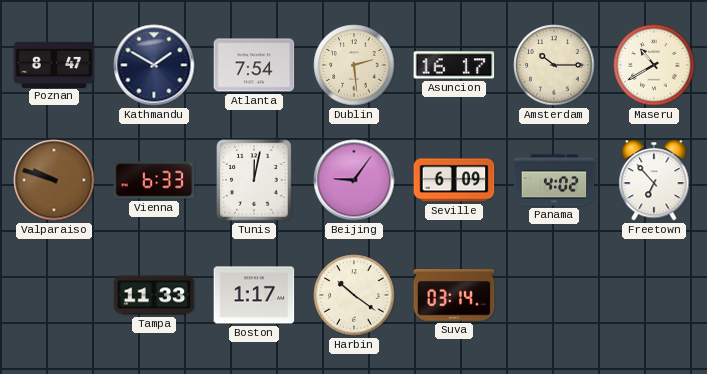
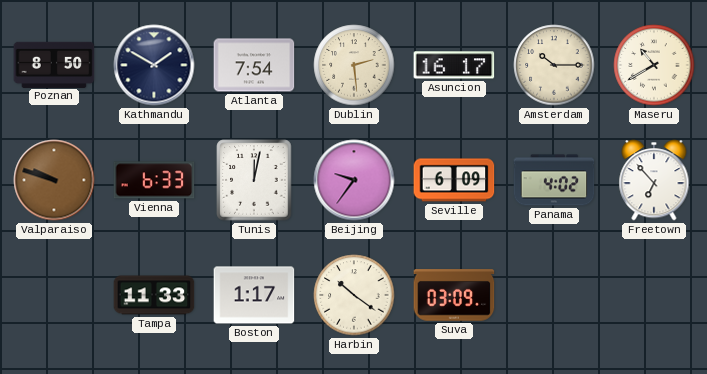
Poznan: 8:47 -> 8:50
Beijing: 9:06 -> 9:36
Suva: 03:14 -> 03:09
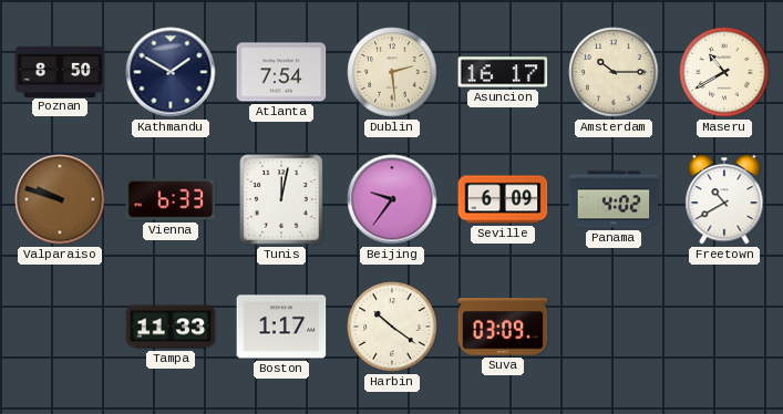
Freetown: 6:53 -> 10:40
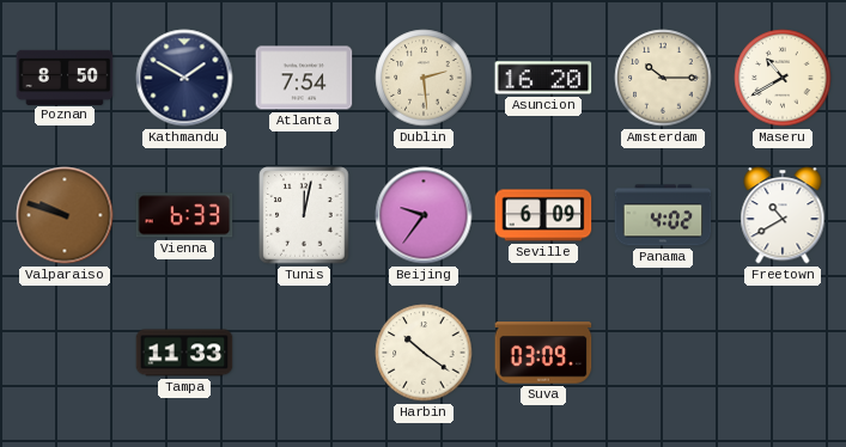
Asuncion: 16:17 -> 16:20
Boston: 1:17 -> none
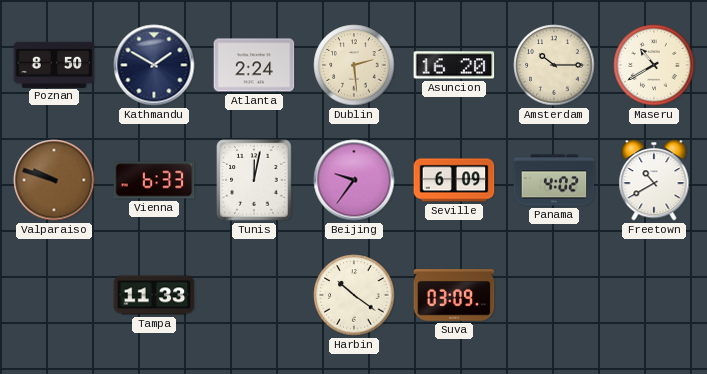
Atlanta: 7:54 -> 2:24
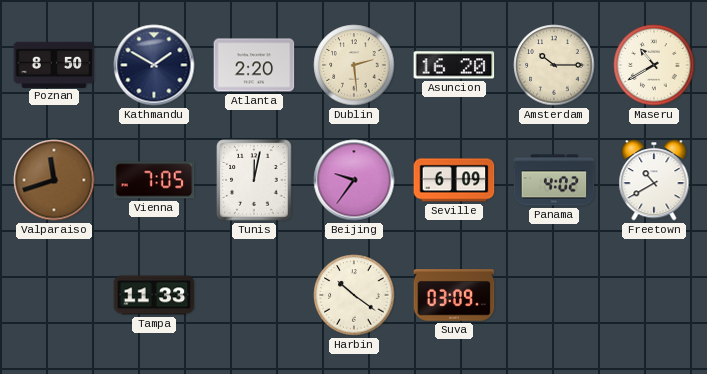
Atlanta: 2:24 -> 2:20
Valparaiso: 9:48 -> 11:42
Vienna: 6:33 -> 7:05
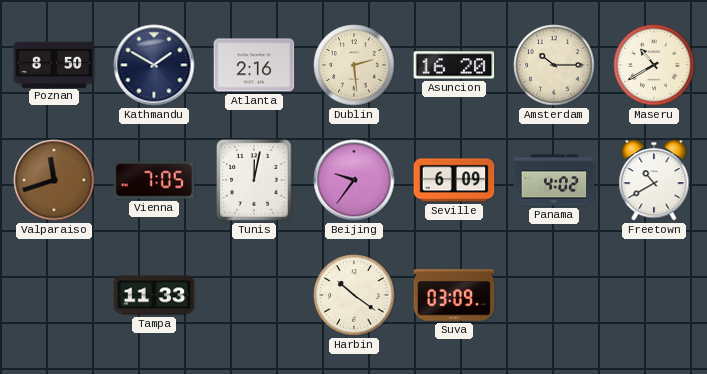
Atlanta: 2:20 -> 2:16
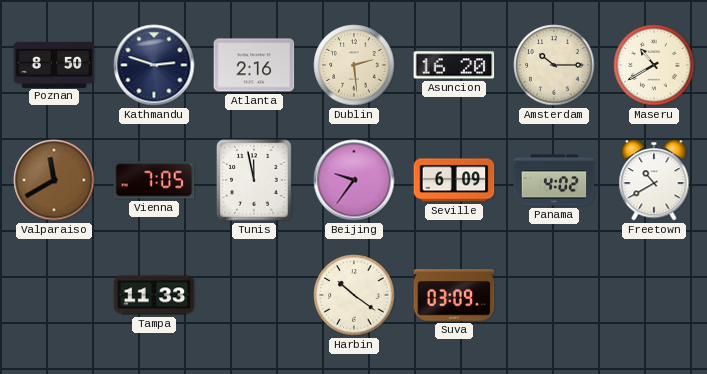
Kathmandu: 1:50 -> 2:48
Valparaiso: 11:42 -> 11:40
Tunis: 12:02 -> 11:58
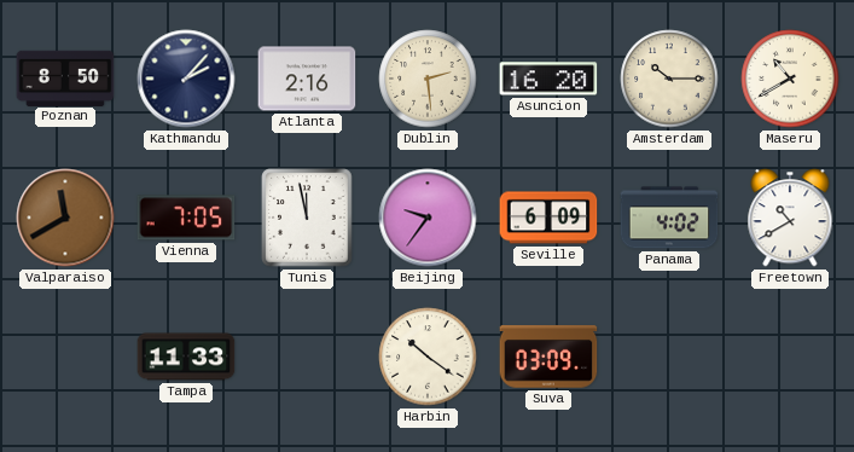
Kathmandu: 2:48 -> 2:07
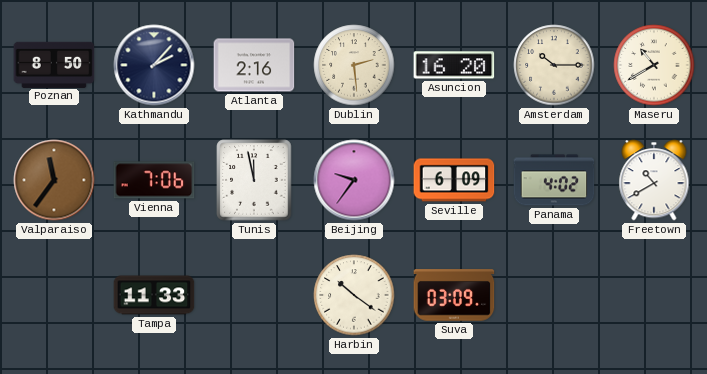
Valparaiso: 11:40 -> 11:36
Vienna: 7:05 -> 7:06
